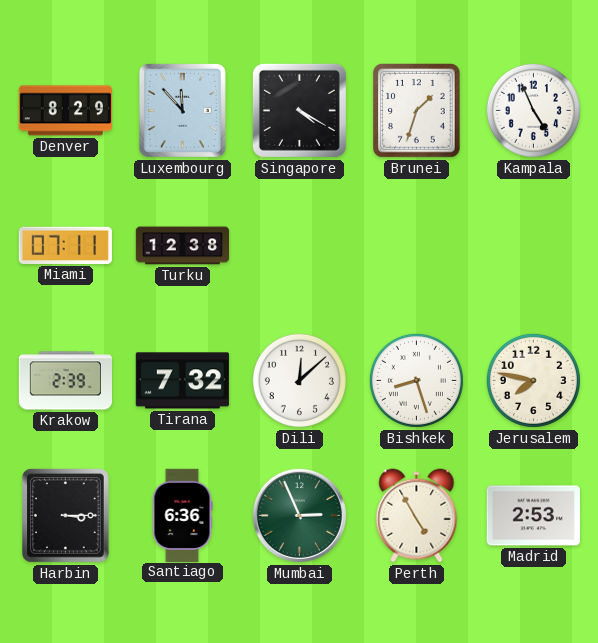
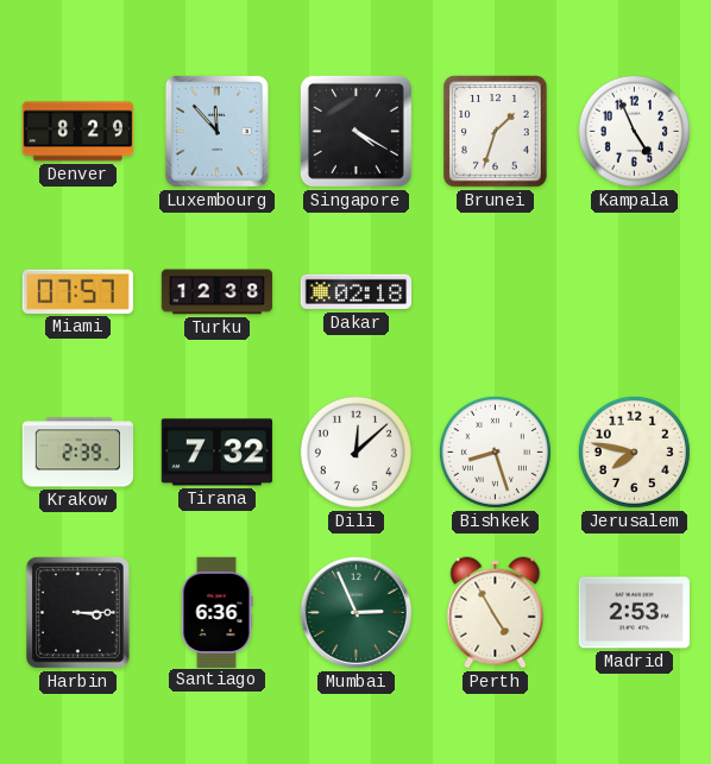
Miami: 07:11 -> 07:57
Dakar: none -> 02:18
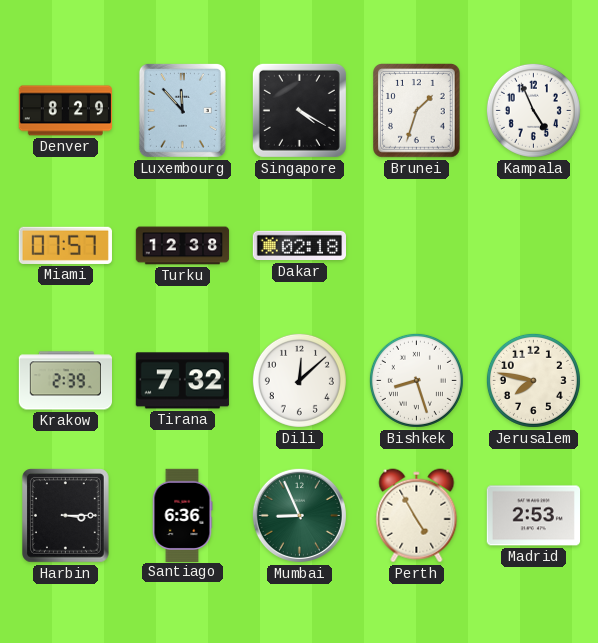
Mumbai: 2:56 -> 8:56
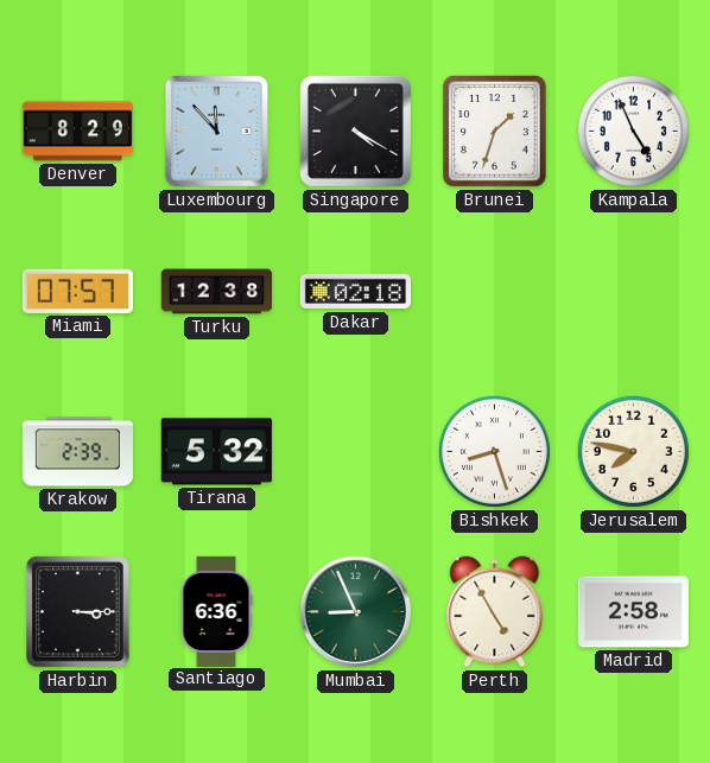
Tirana: 7:32 -> 5:32
Dili: 12:08 -> none
Madrid: 2:53 -> 2:58
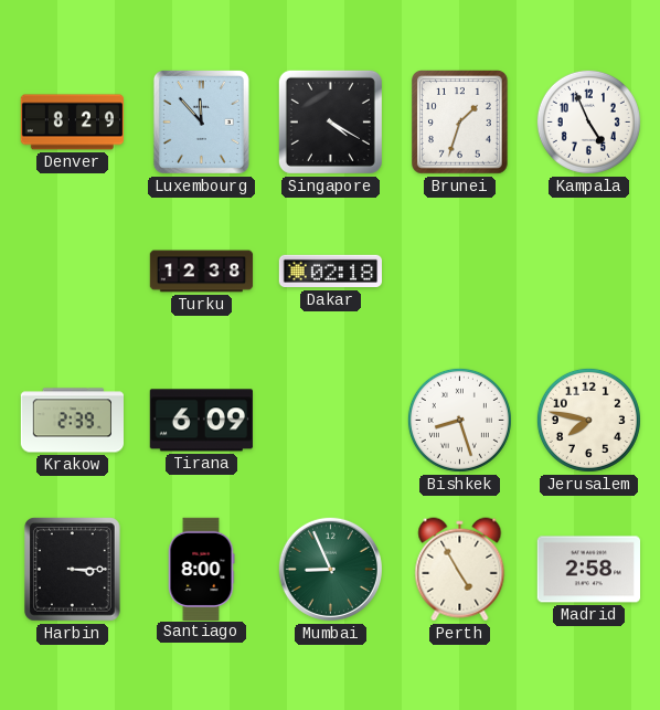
Miami: 07:57 -> none
Tirana: 5:32 -> 6:09
Santiago: 6:36 -> 8:00
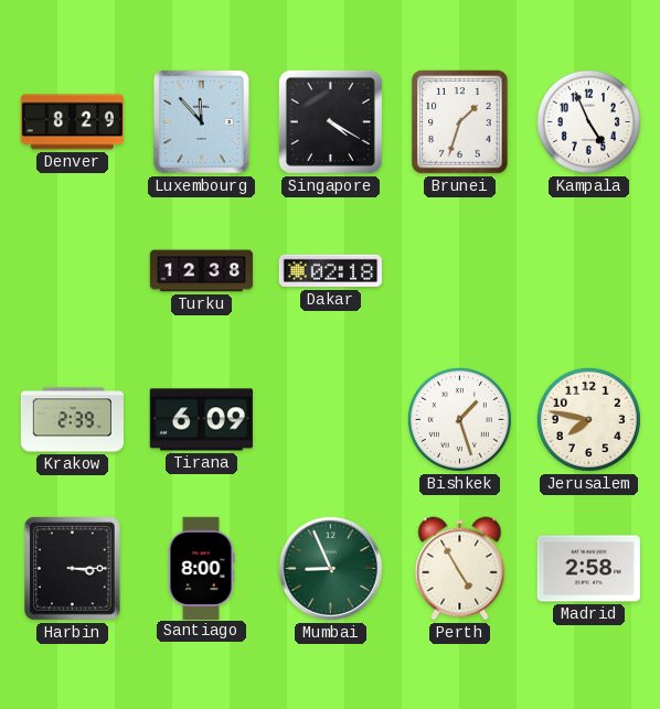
Bishkek: 8:27 -> 1:27
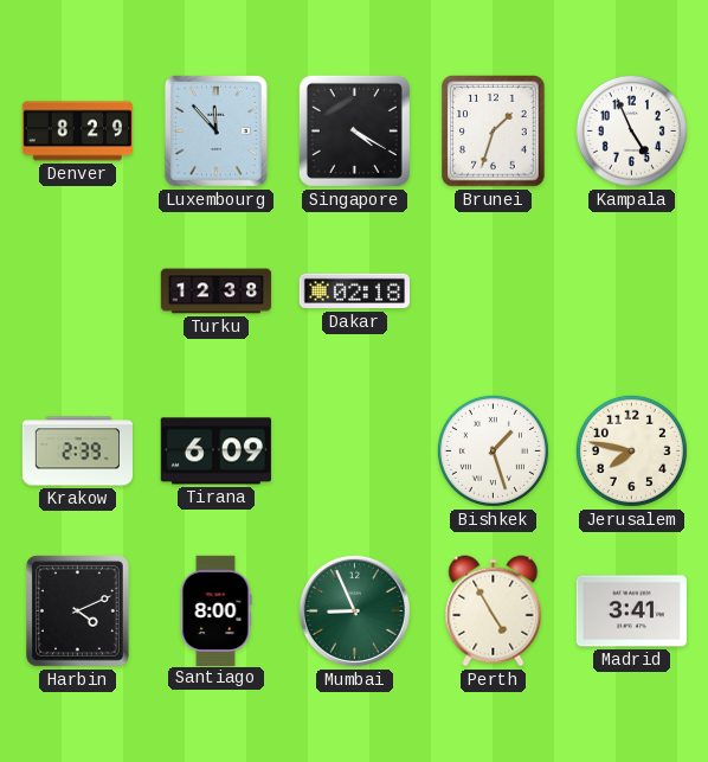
Harbin: 3:15 -> 4:11
Madrid: 2:58 -> 3:41
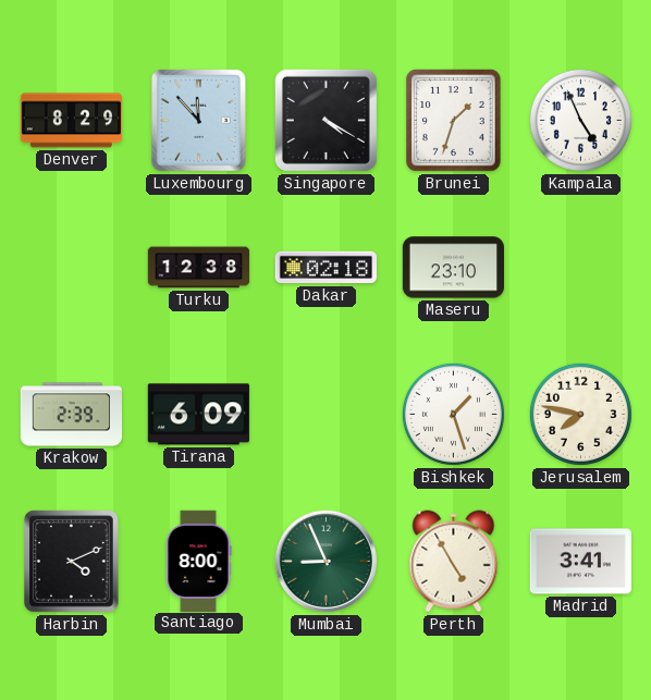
Maseru: none -> 23:10
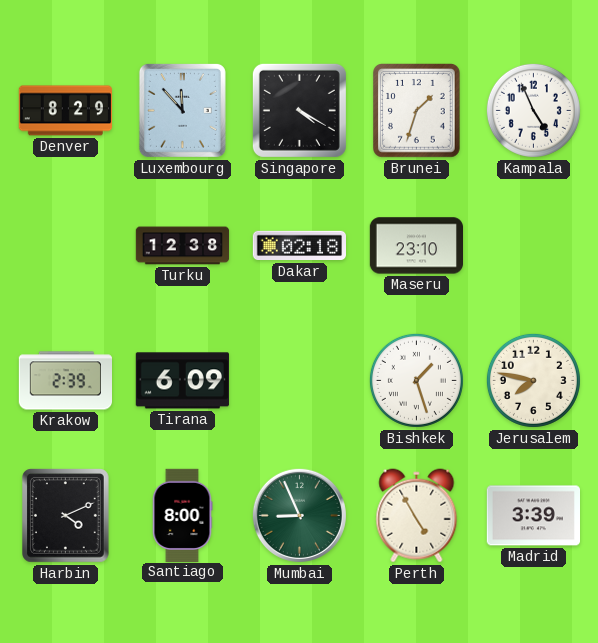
Madrid: 3:41 -> 3:39
